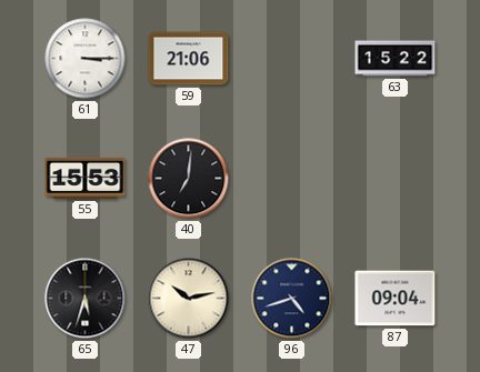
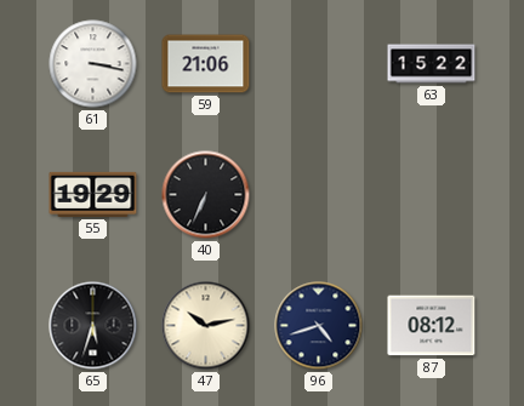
61: 3:15 -> 3:17
55: 15:53 -> 19:29
40: 7:01 -> 6:34
87: 09:04 -> 08:12
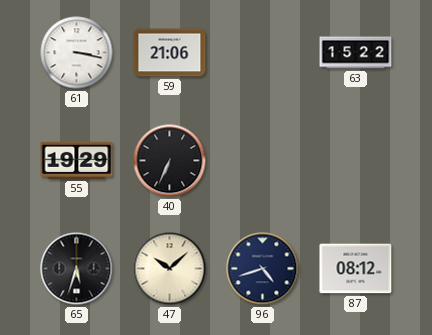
47: 10:13 -> 10:08
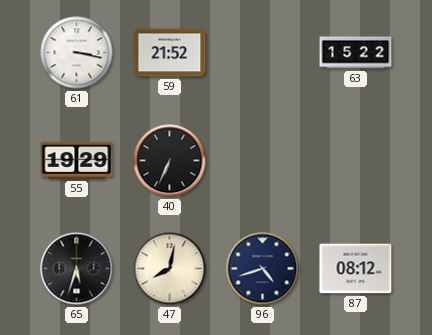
59: 21:06 -> 21:52
47: 10:08 -> 8:02
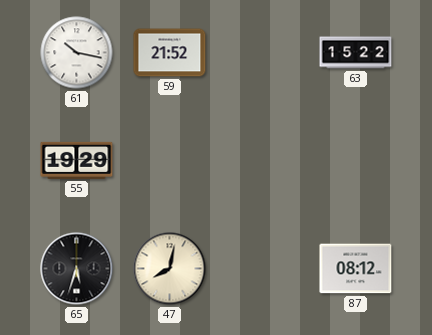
61: 3:17 -> 10:17
40: 6:34 -> none
96: 4:42 -> none
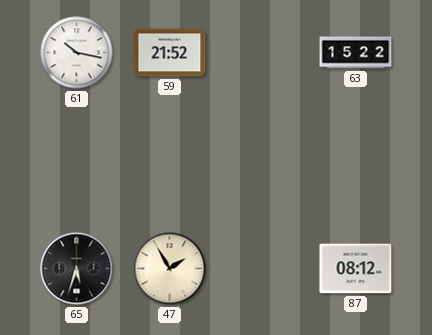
55: 19:29 -> none
47: 8:02 -> 1:55
